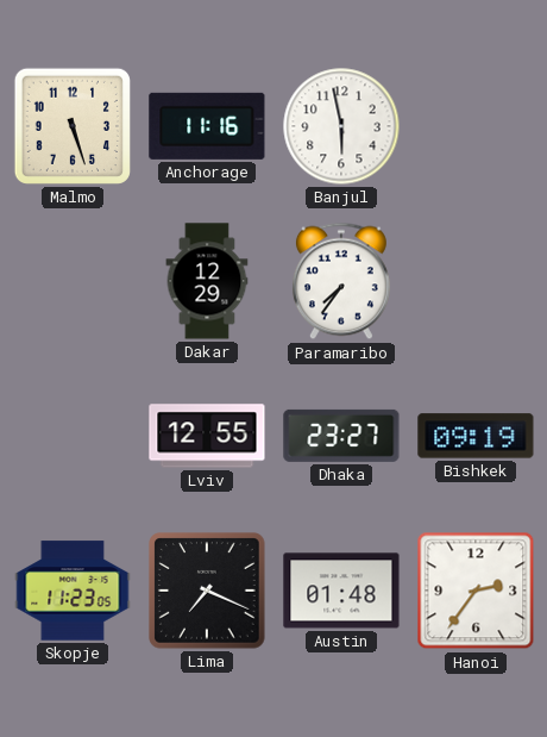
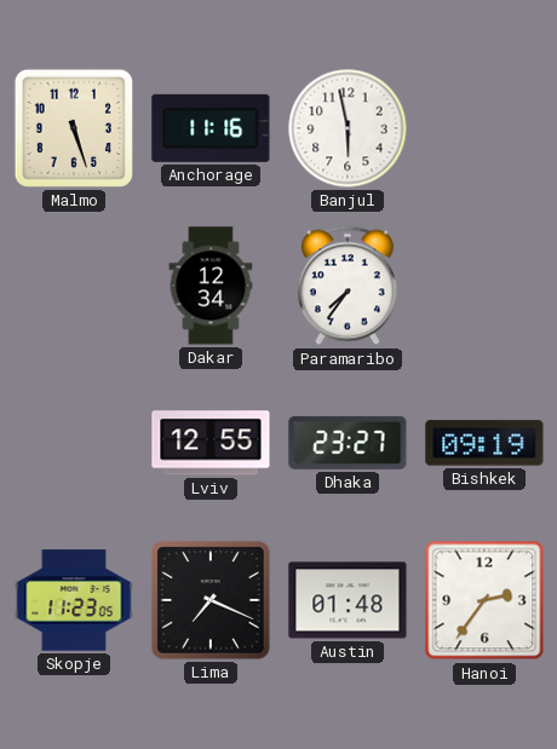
Dakar: 12:29 -> 12:34
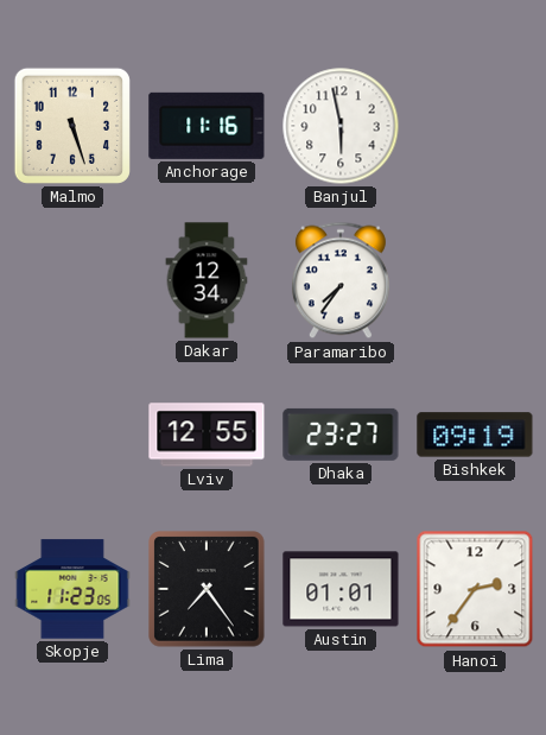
Lima: 7:19 -> 7:24
Austin: 01:48 -> 01:01
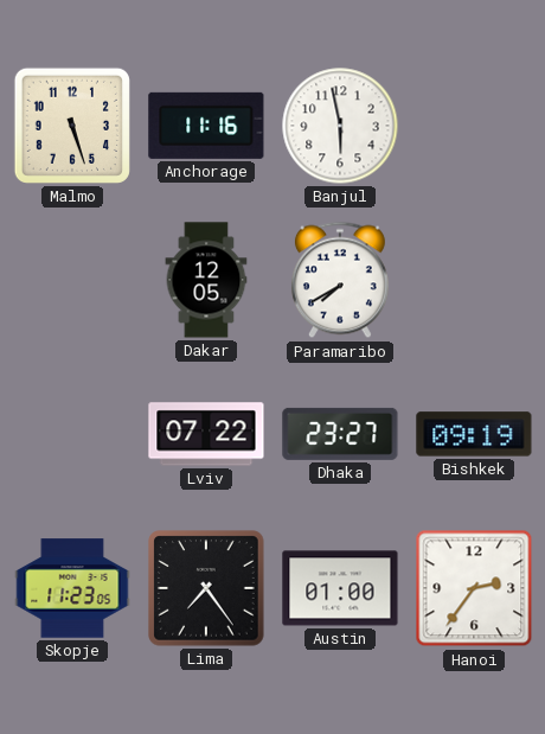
Dakar: 12:34 -> 12:05
Paramaribo: 7:36 -> 7:40
Lviv: 12:55 -> 07:22
Austin: 01:01 -> 01:00
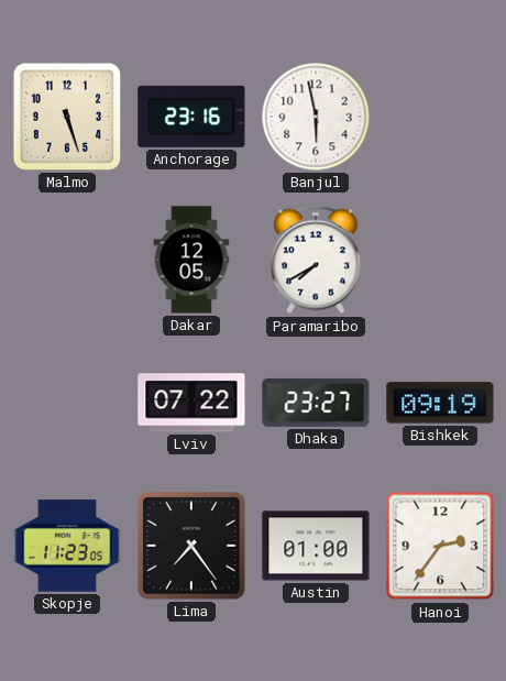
Anchorage: 11:16 -> 23:16
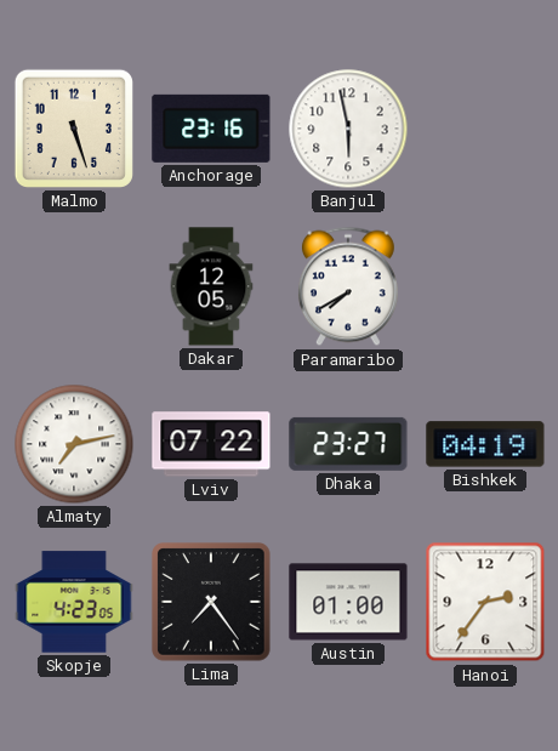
Almaty: none -> 7:13
Bishkek: 09:19 -> 04:19
Skopje: 11:23 -> 4:23
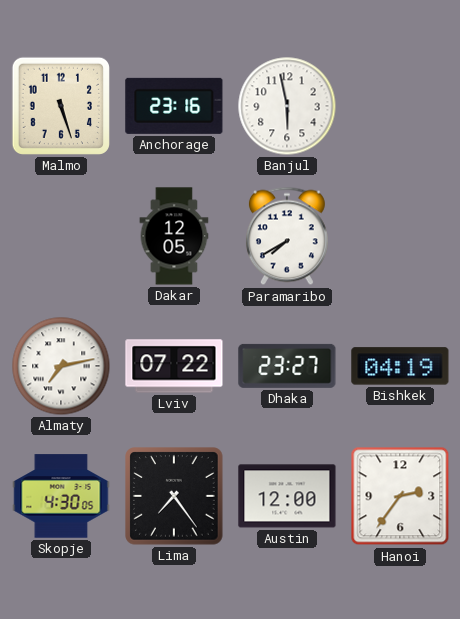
Skopje: 4:23 -> 4:30
Austin: 01:00 -> 12:00
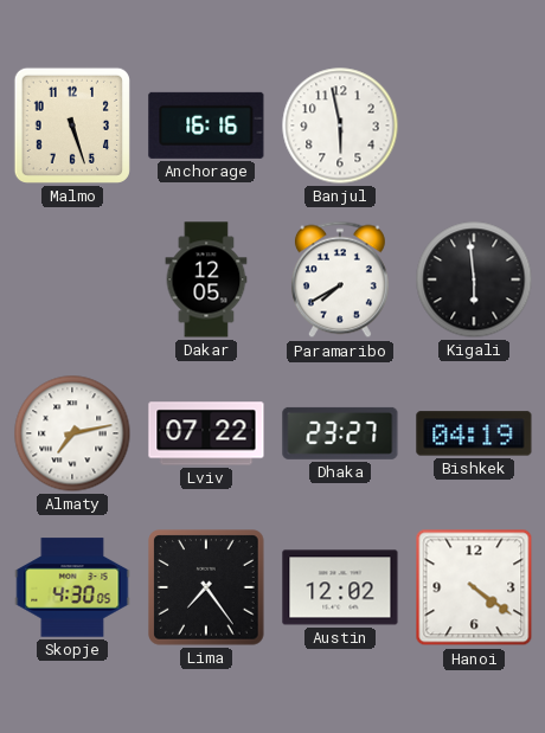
Anchorage: 23:16 -> 16:16
Kigali: none -> 5:59
Austin: 12:00 -> 12:02
Hanoi: 2:36 -> 4:21
